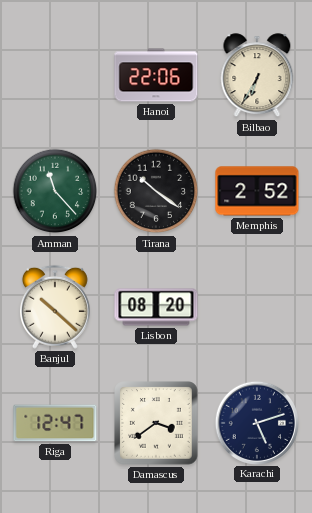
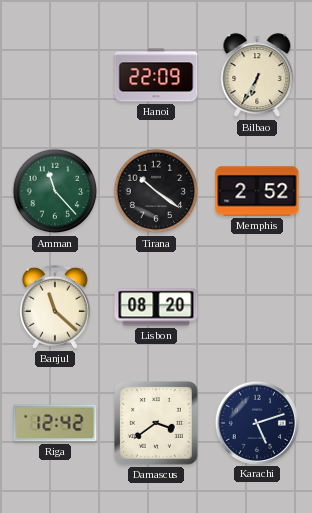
Hanoi: 22:06 -> 22:09
Banjul: 10:22 -> 11:22
Riga: 12:47 -> 12:42
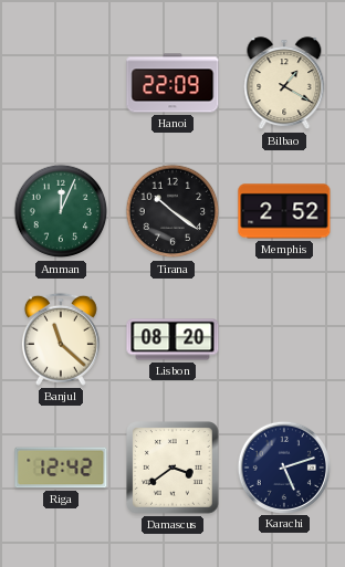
Bilbao: 6:35 -> 1:20
Amman: 11:23 -> 12:04
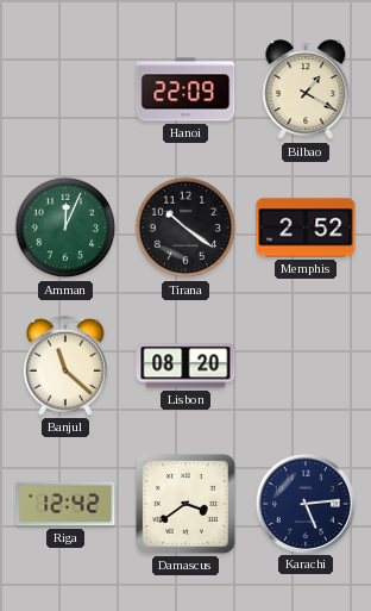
Karachi: 5:12 -> 5:14
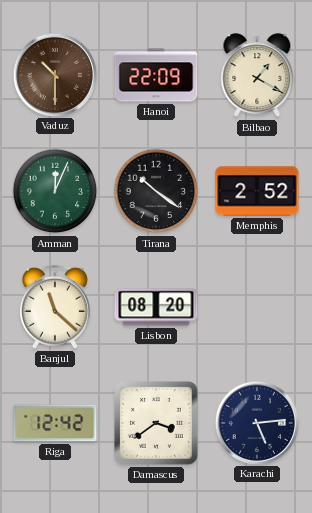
Vaduz: none -> 10:30
